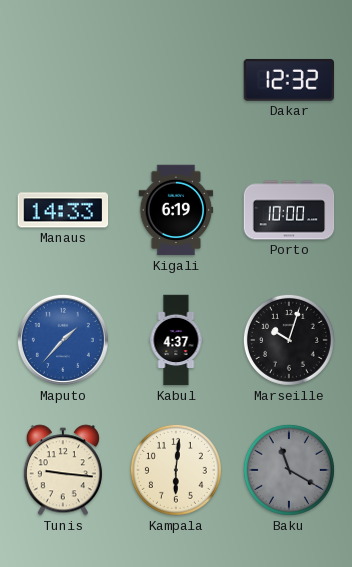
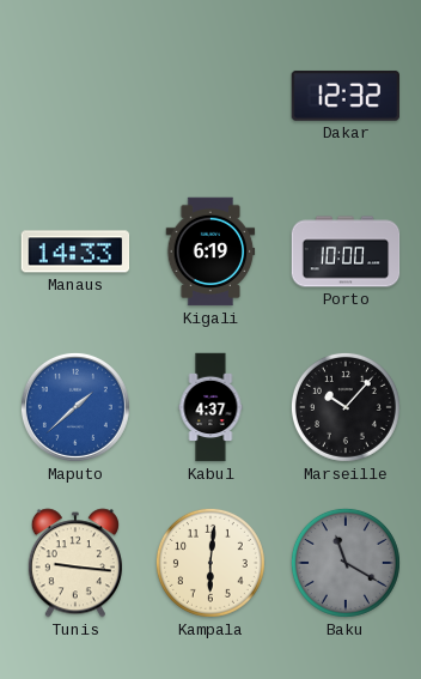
Maputo: 1:37 -> 1:38
Marseille: 10:03 -> 10:07
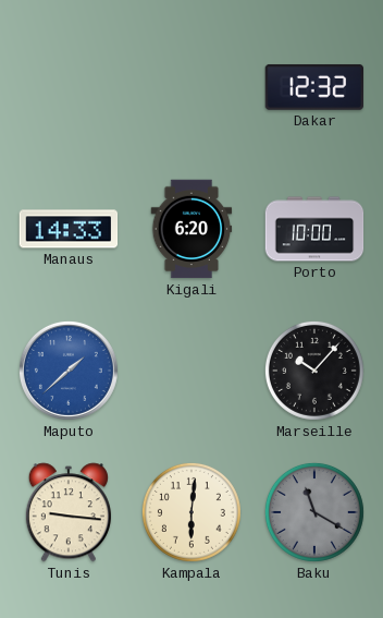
Kigali: 6:19 -> 6:20
Kabul: 4:37 -> none
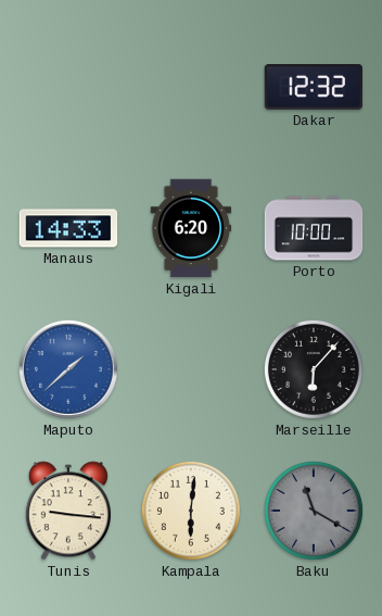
Marseille: 10:07 -> 6:07
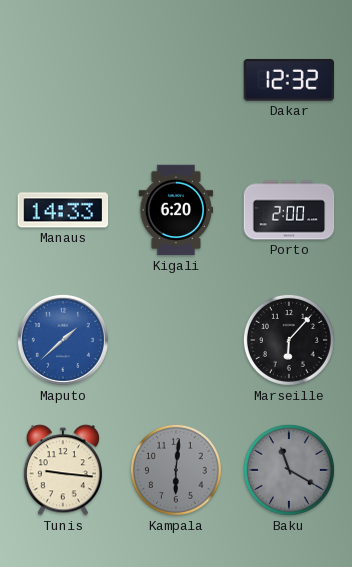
Porto: 10:00 -> 2:00
Kampala dial: cream -> grey
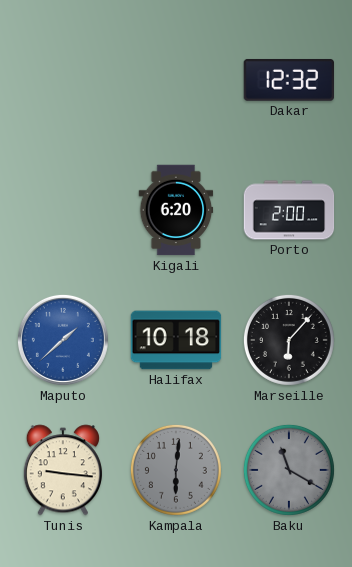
Manaus: 14:33 -> none
Halifax: none -> 10:18
